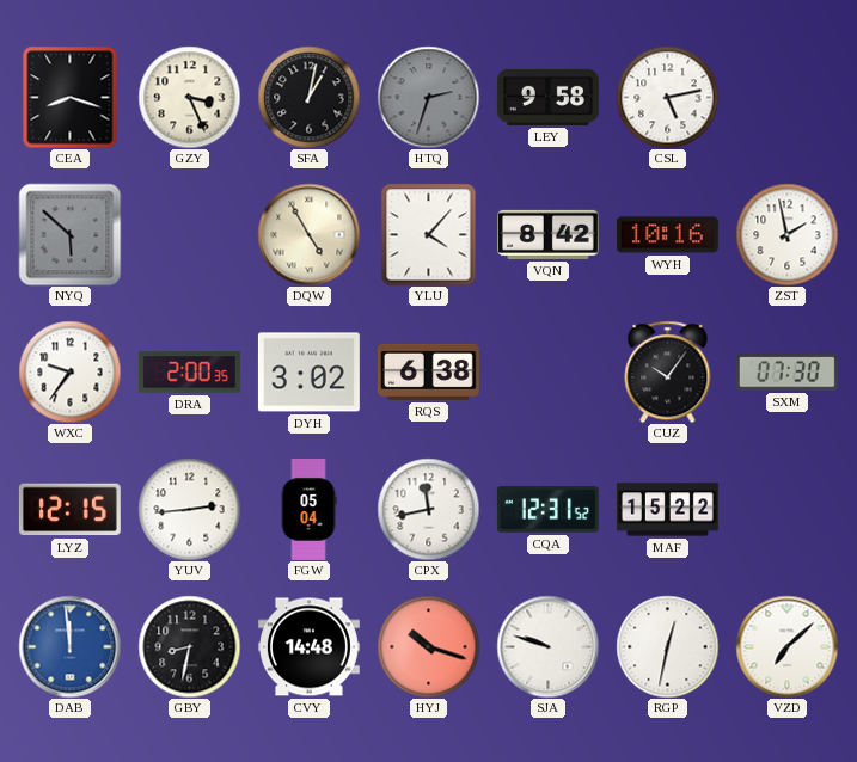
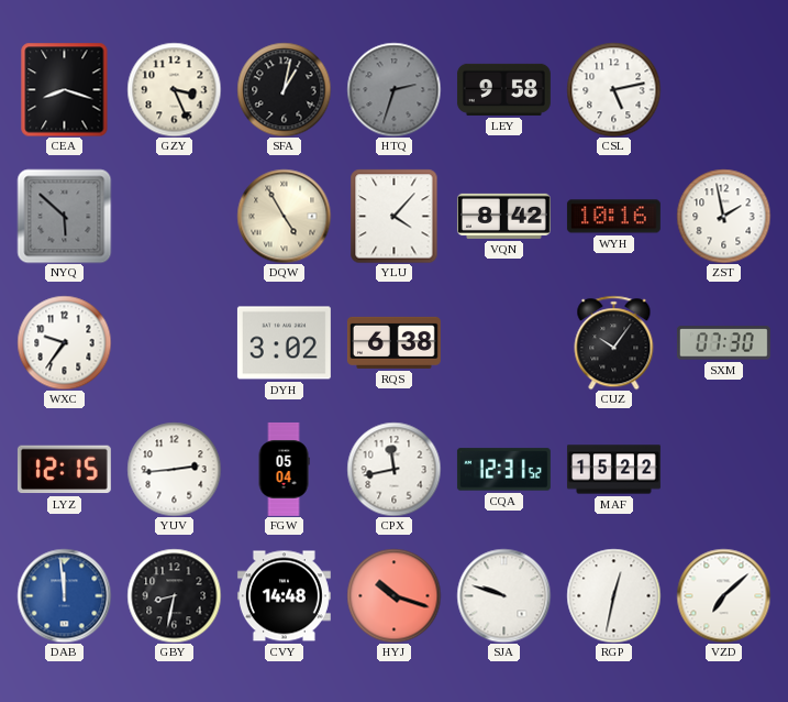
DRA: 2:00 -> none
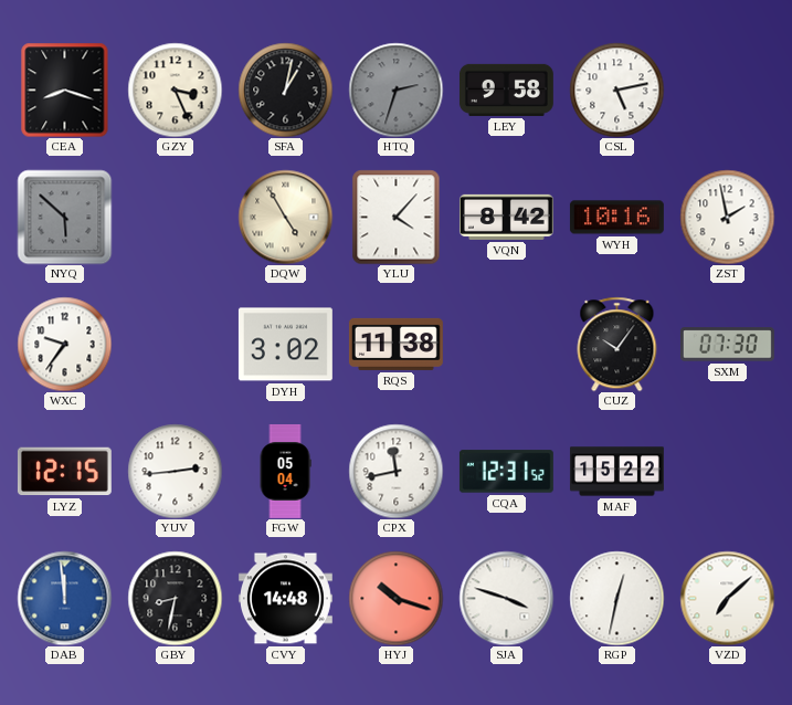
RQS: 6:38 -> 11:38
SJA: 9:48 -> 3:48
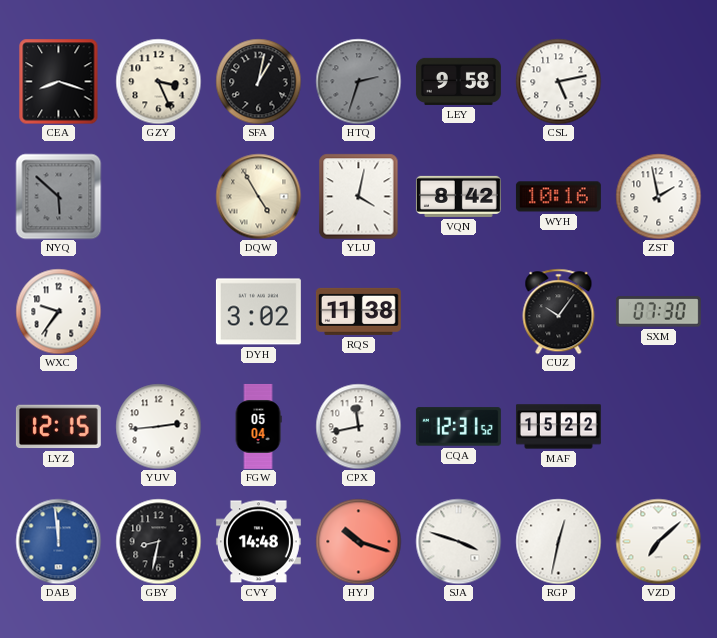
YLU: 4:07 -> 4:02
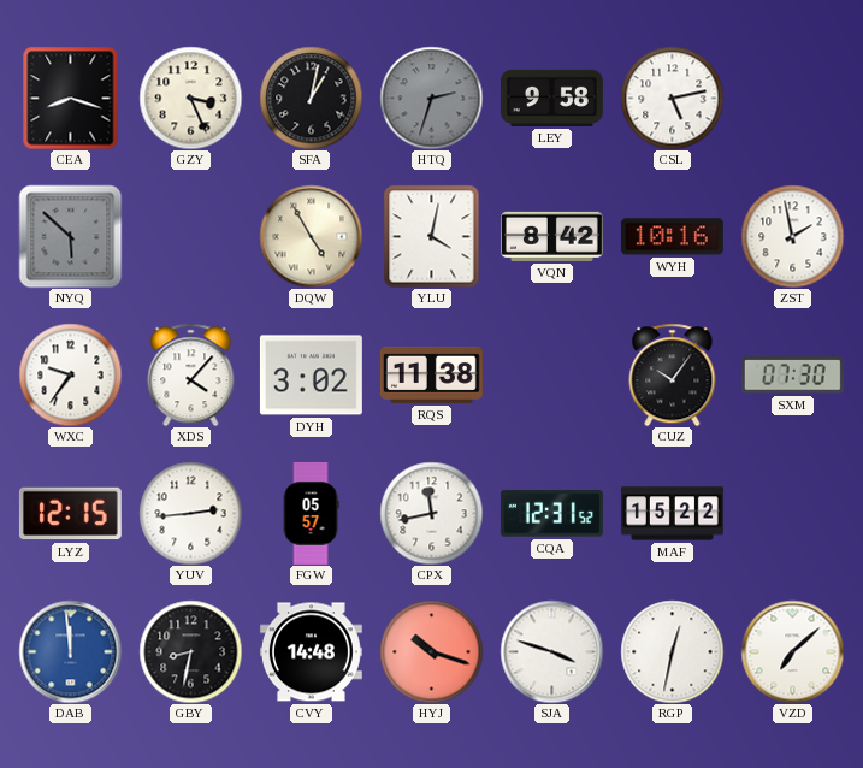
XDS: none -> 4:07
FGW: 05:04 -> 05:57
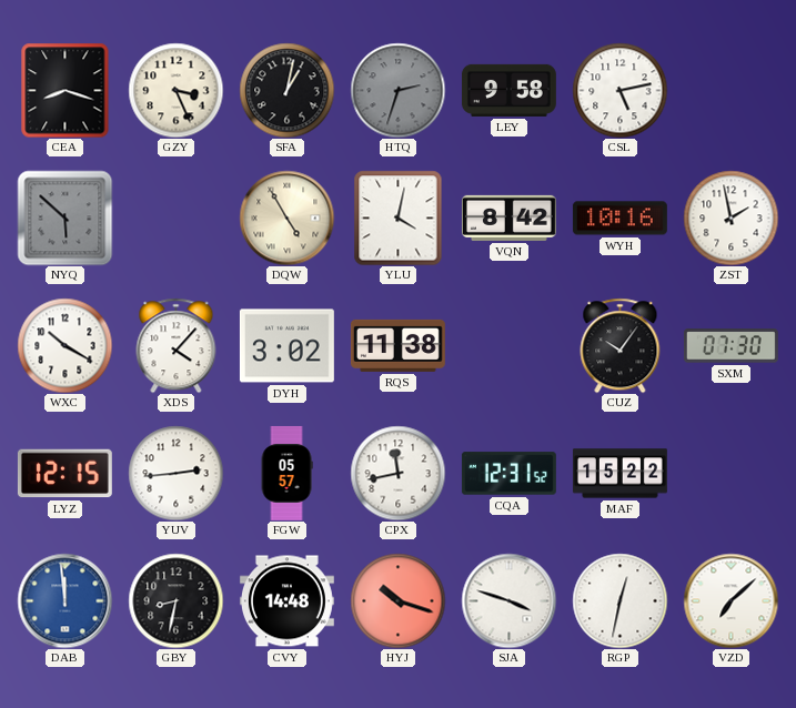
WXC: 9:36 -> 10:20
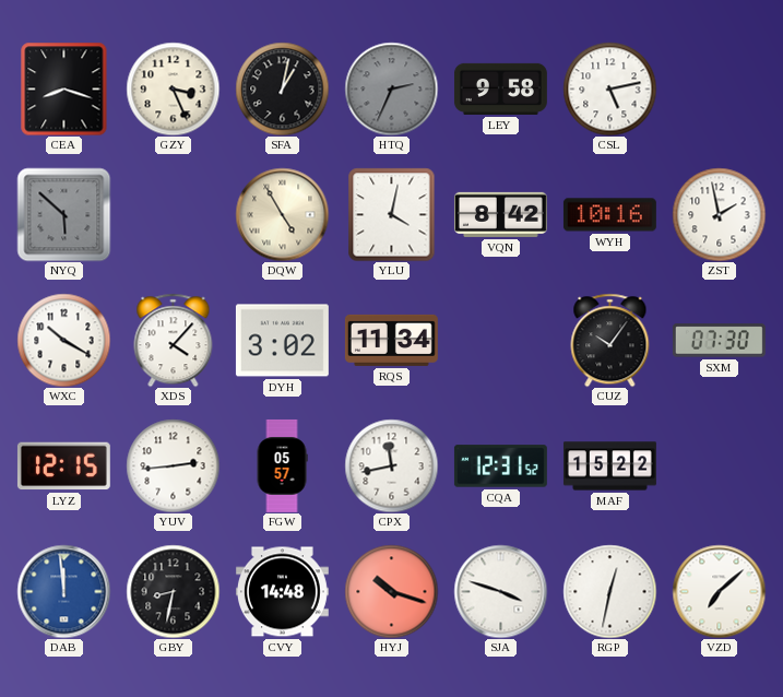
HTQ: 2:33 -> 2:34
RQS: 11:38 -> 11:34
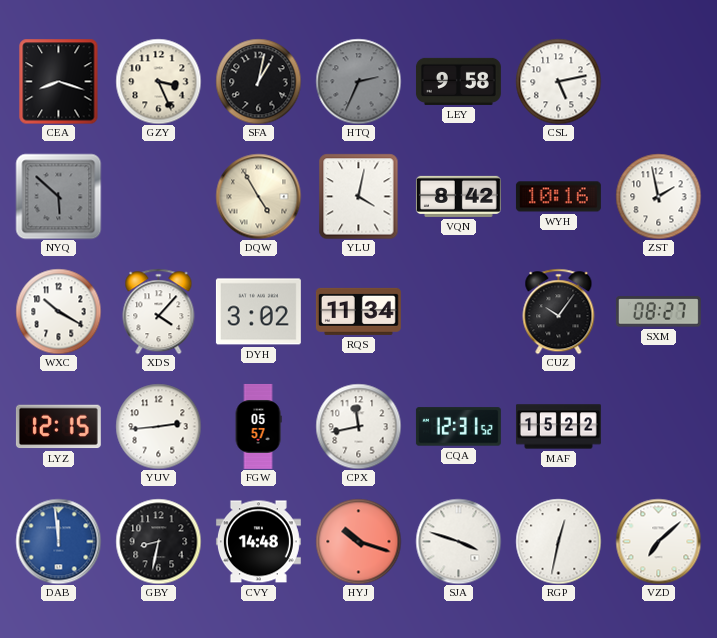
SXM: 07:30 -> 08:27
